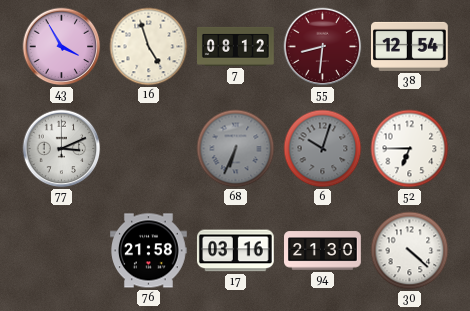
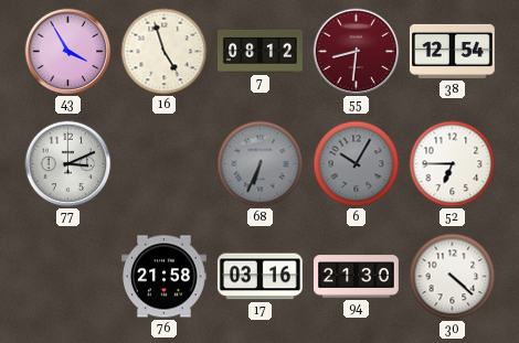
6: 10:03 -> 10:05
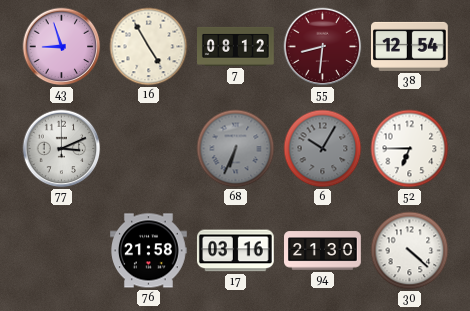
43: 3:55 -> 8:57
16: 4:57 -> 4:55
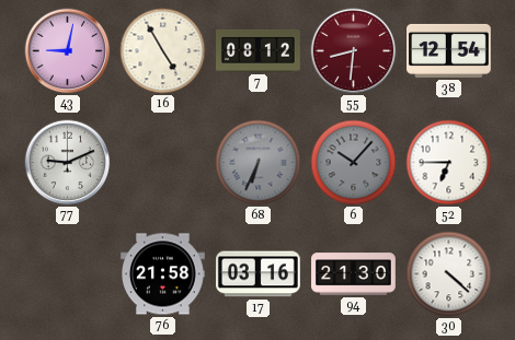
43: 8:57 -> 9:02
77: 3:11 -> 9:11
6: 10:05 -> 10:07
